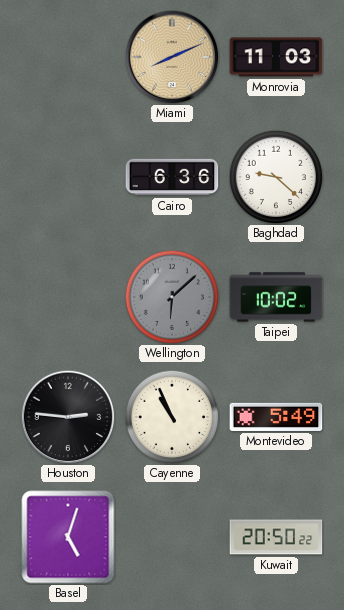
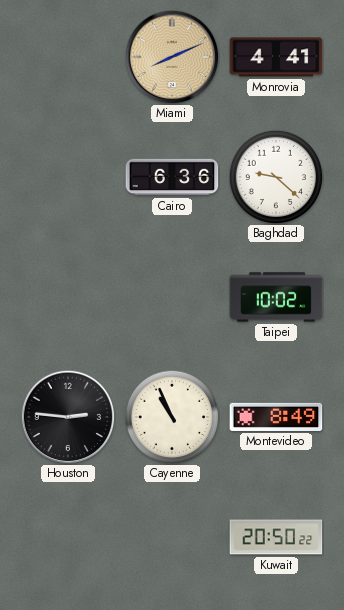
Monrovia: 11:03 -> 4:41
Wellington: 6:08 -> none
Montevideo: 5:49 -> 8:49
Basel: 5:03 -> none
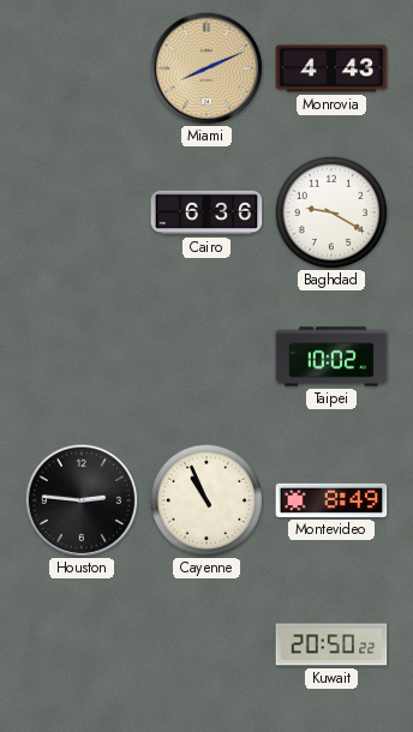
Monrovia: 4:41 -> 4:43
Baghdad: 9:22 -> 9:20
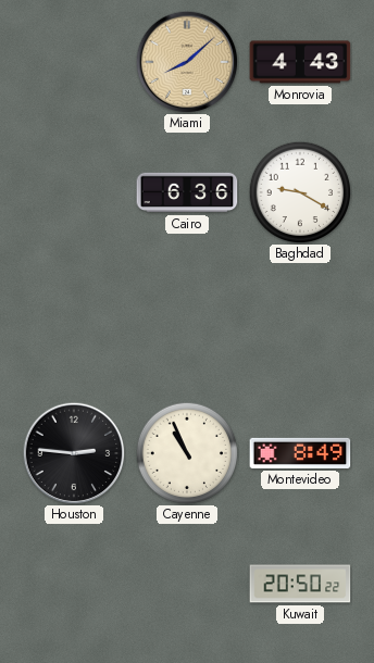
Miami: 8:11 -> 8:08
Taipei: 10:02 -> none
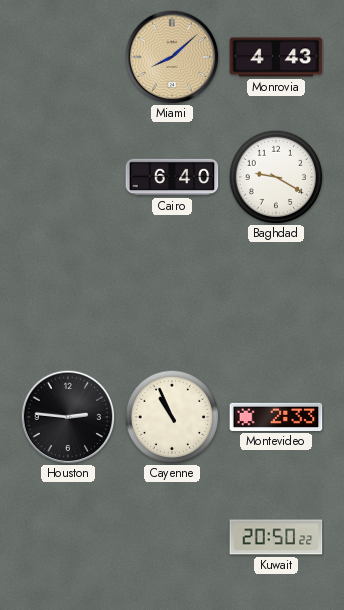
Cairo: 6:36 -> 6:40
Montevideo: 8:49 -> 2:33
